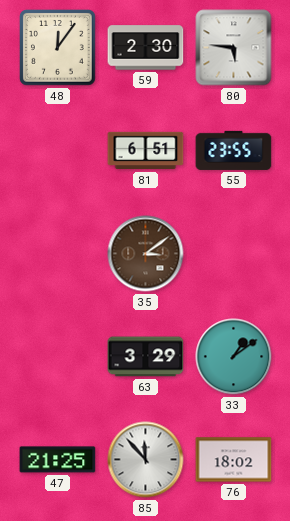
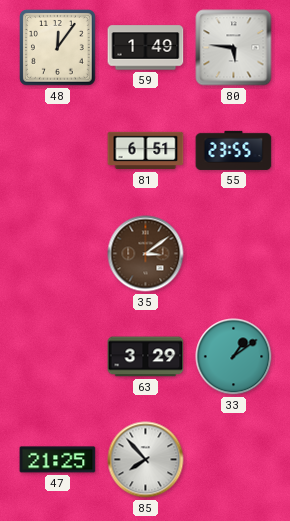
59: 2:30 -> 1:49
85: 11:53 -> 7:53
76: 18:02 -> none
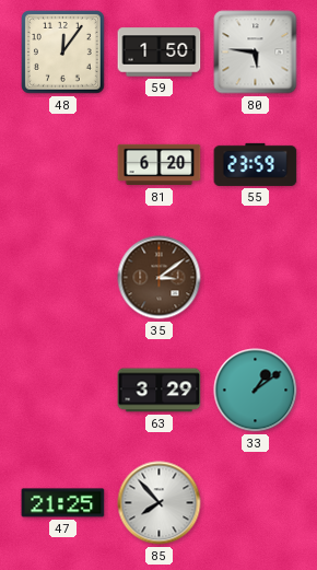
59: 1:49 -> 1:50
81: 6:51 -> 6:20
55: 23:55 -> 23:59
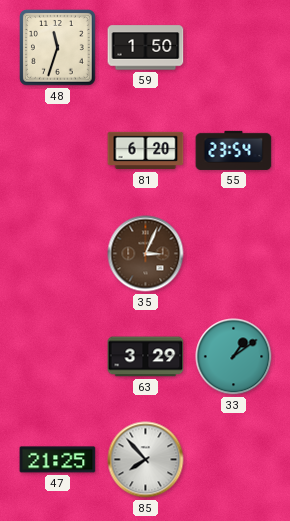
48: 12:06 -> 11:33
80: 5:46 -> none
55: 23:59 -> 23:54
35: 3:09 -> 3:04
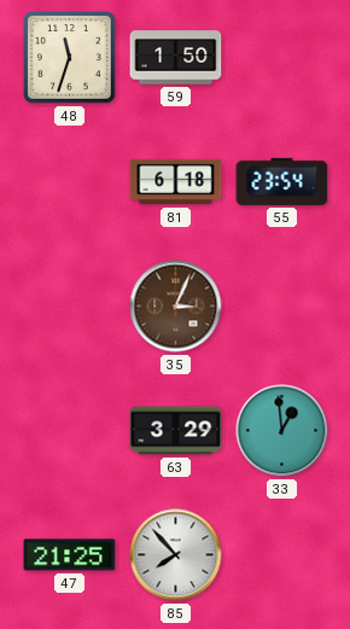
81: 6:20 -> 6:18
33: 1:09 -> 12:59
